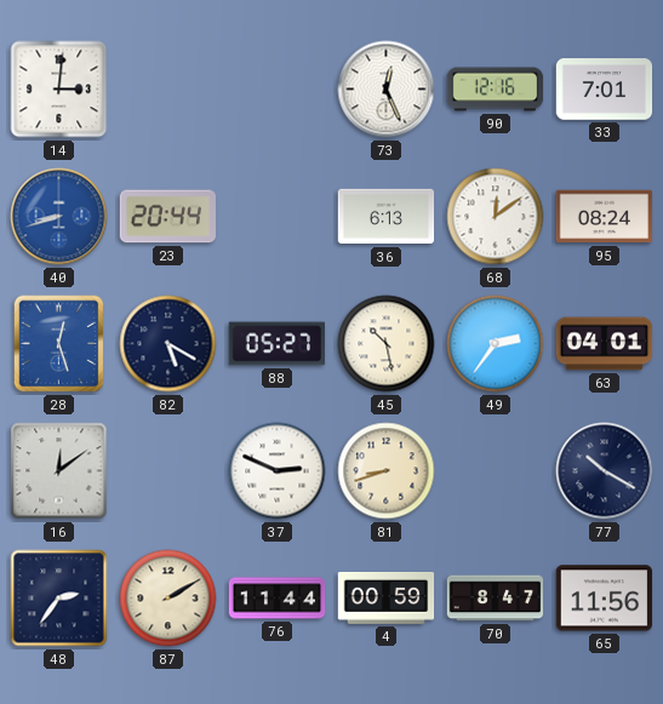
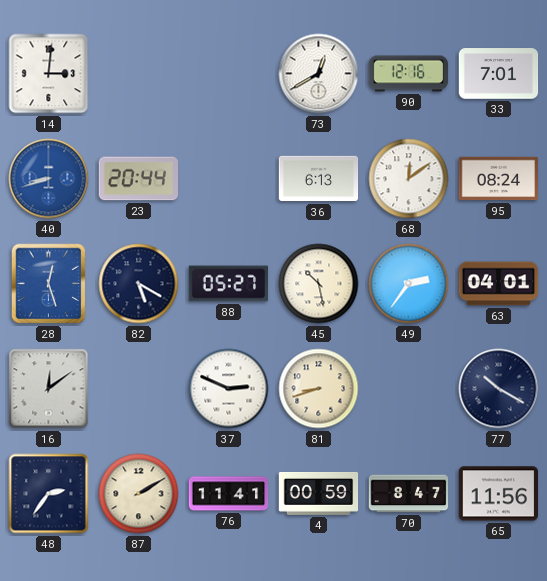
73: 12:26 -> 12:40
76: 11:44 -> 11:41
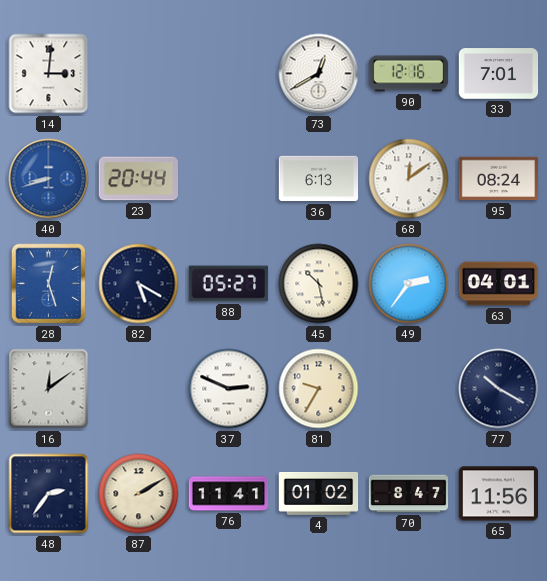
81: 8:42 -> 9:35
4: 00:59 -> 01:02
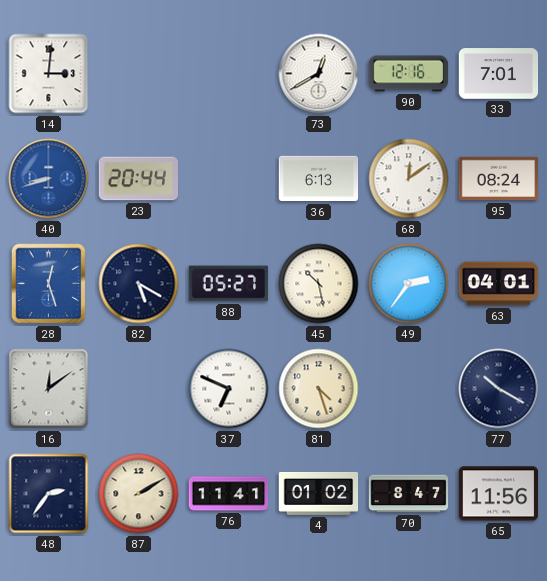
37: 2:49 -> 6:49
81: 9:35 -> 4:27
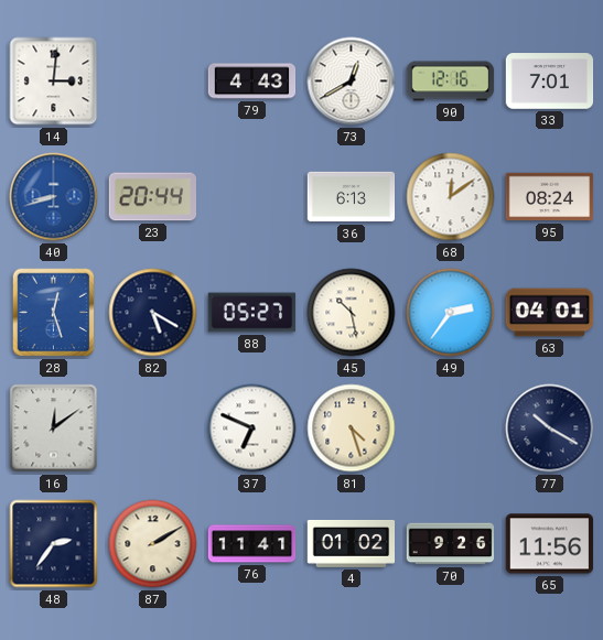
79: none -> 4:43
70: 8:47 -> 9:26
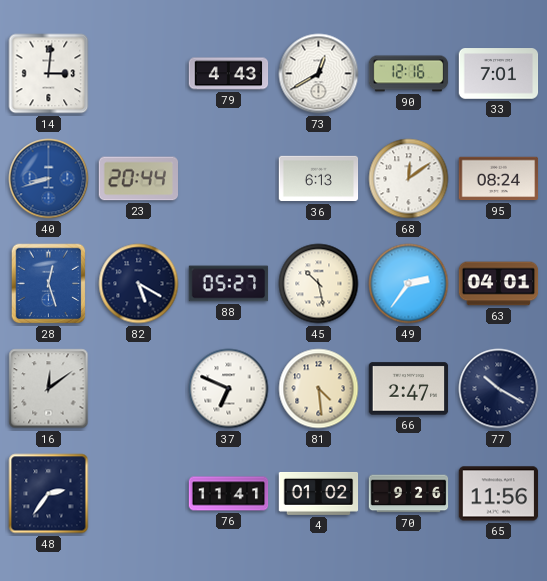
81: 4:27 -> 4:29
66: none -> 2:47
87: 2:10 -> none
